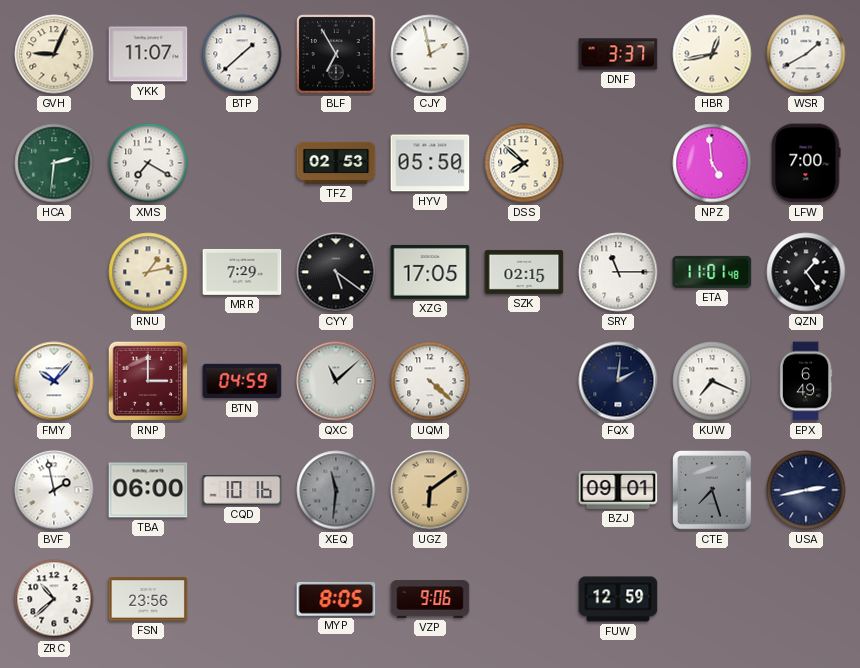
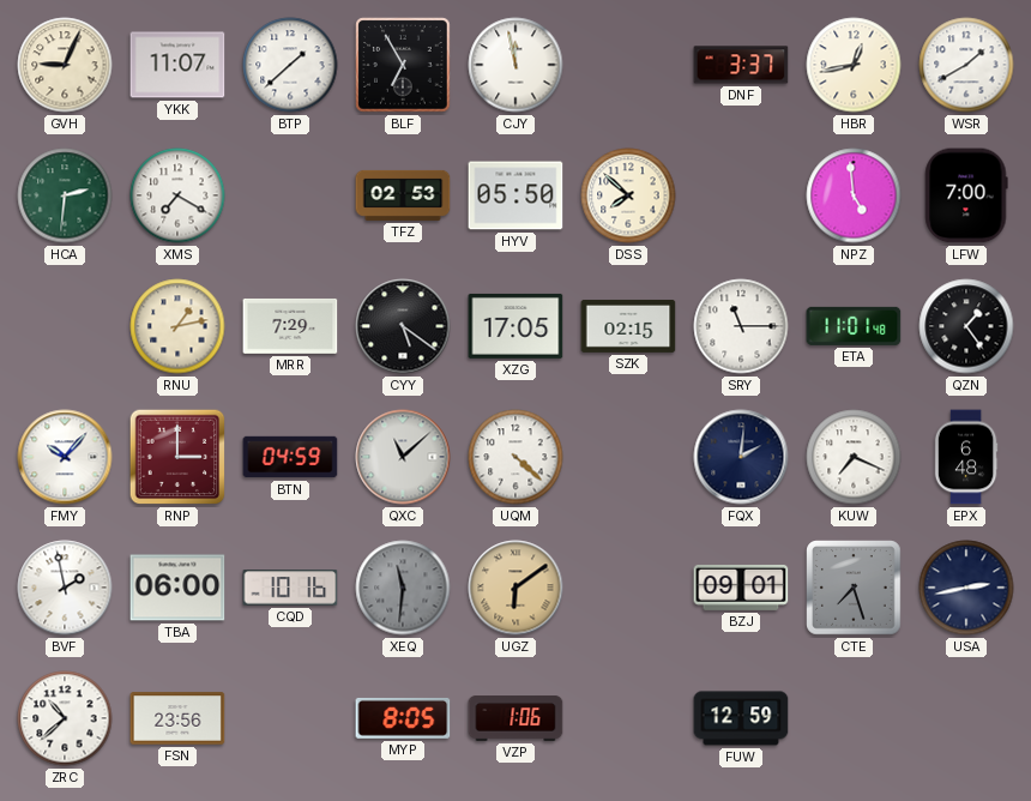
CJY: 1:58 -> 11:58
EPX: 6:49 -> 6:48
VZP: 9:06 -> 1:06
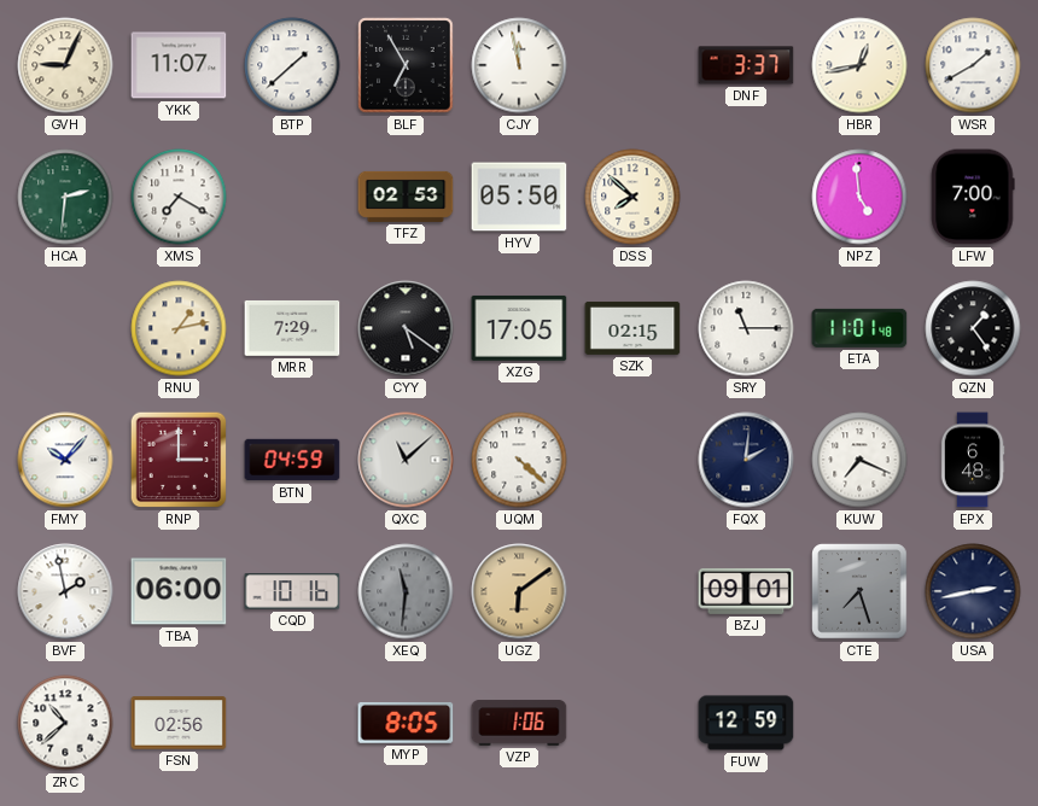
FSN: 23:56 -> 02:56
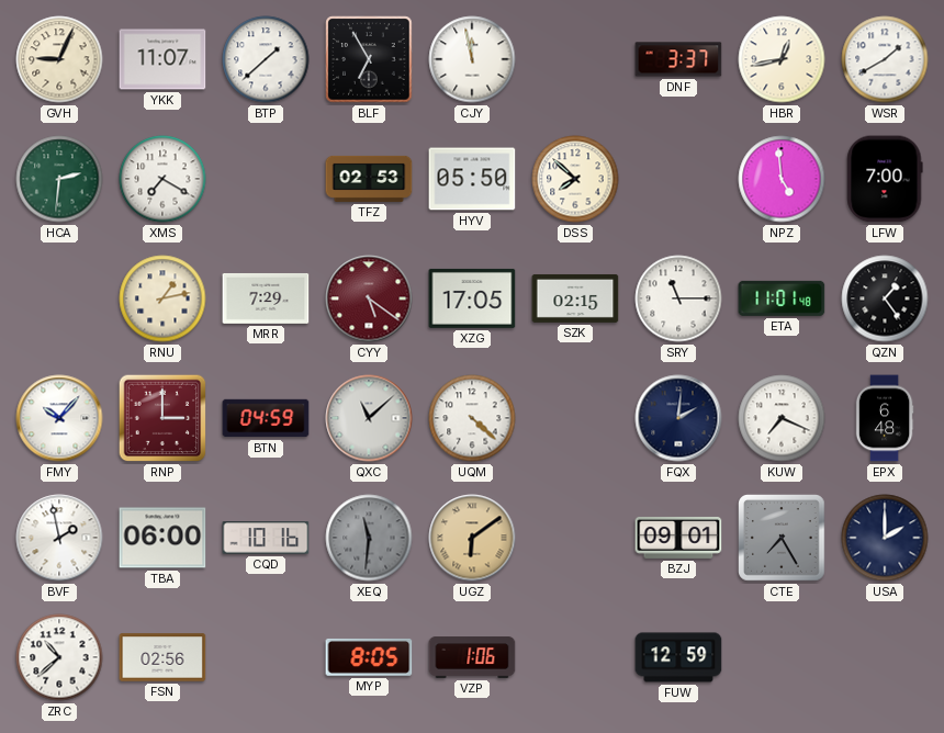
CYY dial: black -> burgundy
CTE: 7:27 -> 7:25
USA: 2:43 -> 2:00
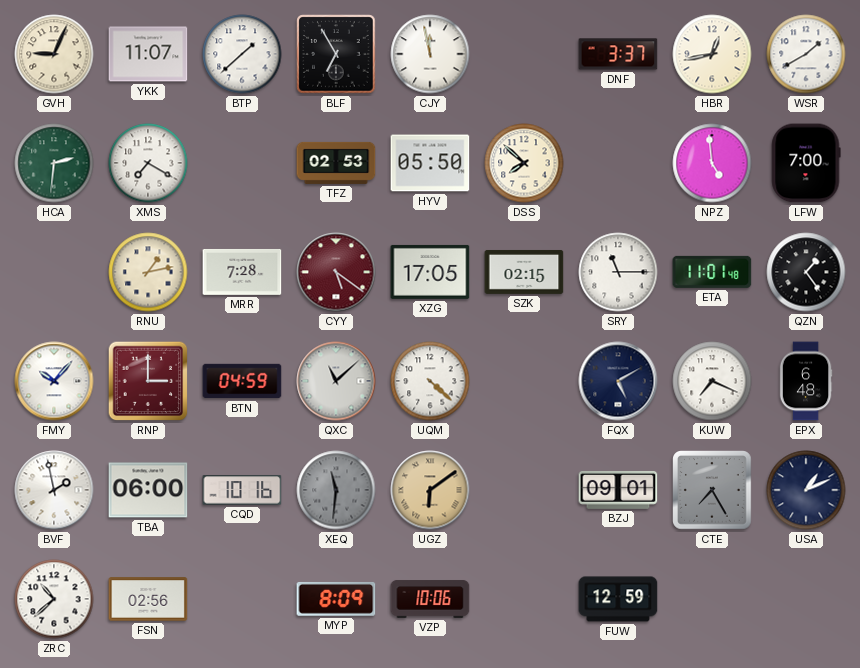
MRR: 7:29 -> 7:28
FQX: 2:01 -> 5:10
USA: 2:00 -> 1:11
MYP: 8:05 -> 8:09
VZP: 1:06 -> 10:06
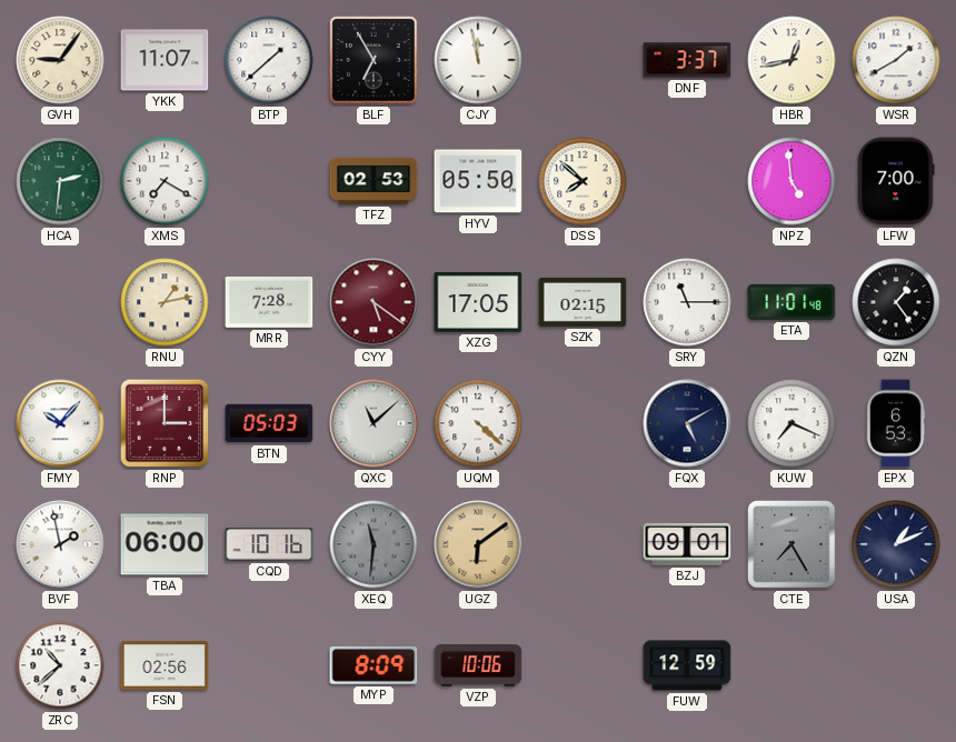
GVH: 9:04 -> 9:06
BTN: 04:59 -> 05:03
EPX: 6:48 -> 6:53
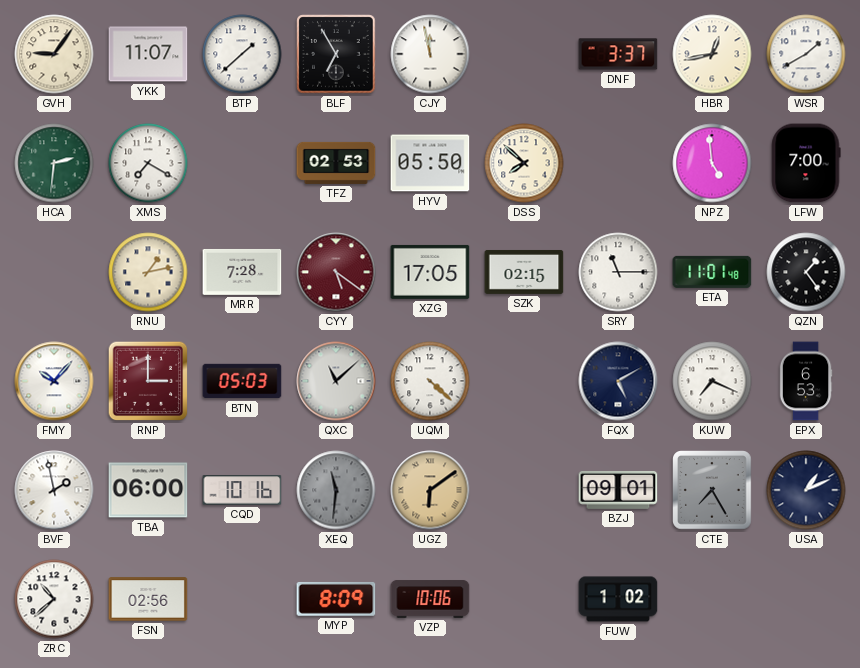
FUW: 12:59 -> 1:02
